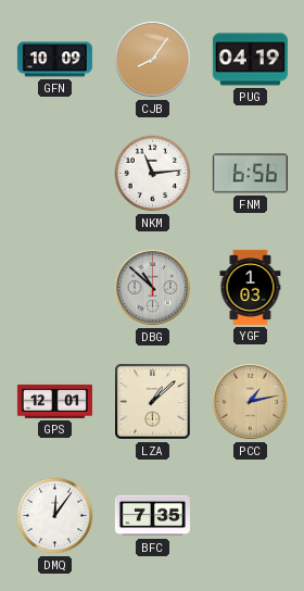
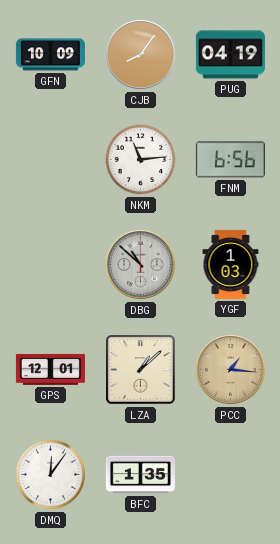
PCC: 1:13 -> 1:16
BFC: 7:35 -> 1:35
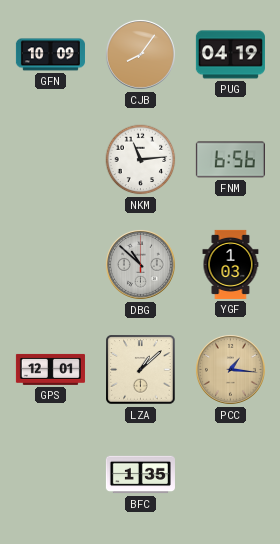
DMQ: 12:06 -> none
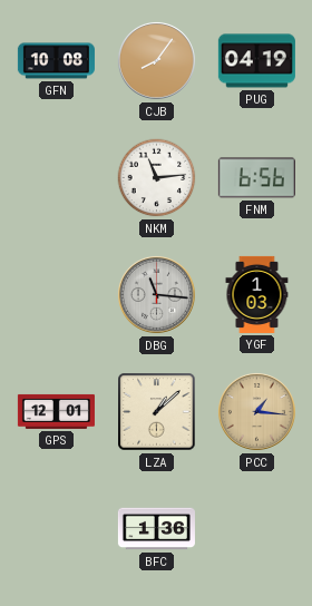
GFN: 10:09 -> 10:08
DBG: 10:52 -> 11:16
BFC: 1:35 -> 1:36
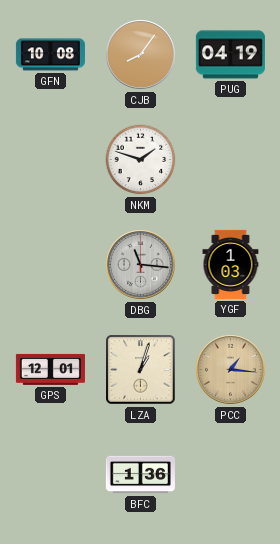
NKM: 11:14 -> 1:48
FNM: 6:56 -> none
LZA: 1:08 -> 1:03
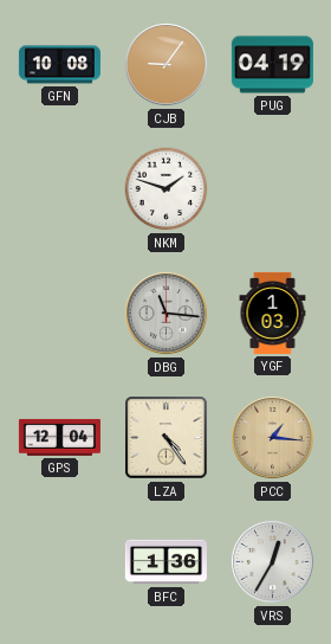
CJB: 8:06 -> 9:06
GPS: 12:01 -> 12:04
LZA: 1:03 -> 4:24
VRS: none -> 12:35
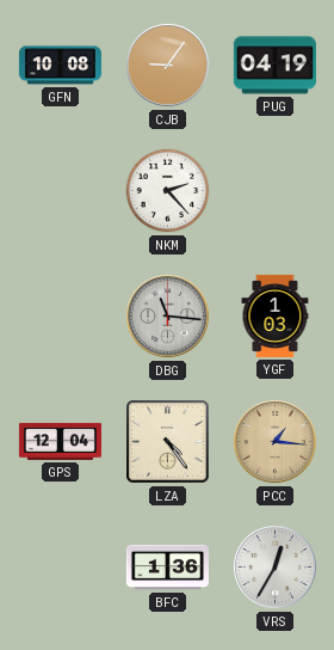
NKM: 1:48 -> 2:23
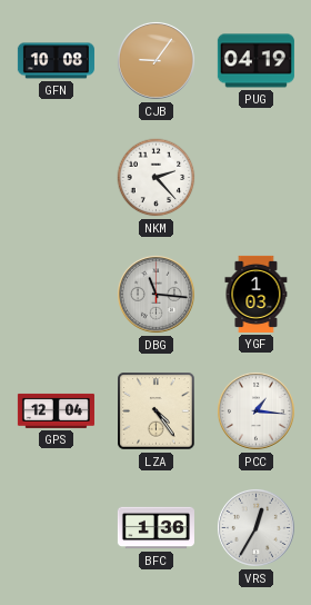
PCC dial: champagne -> white
